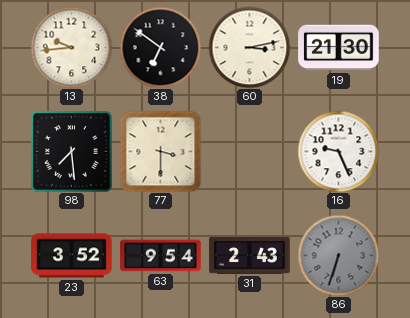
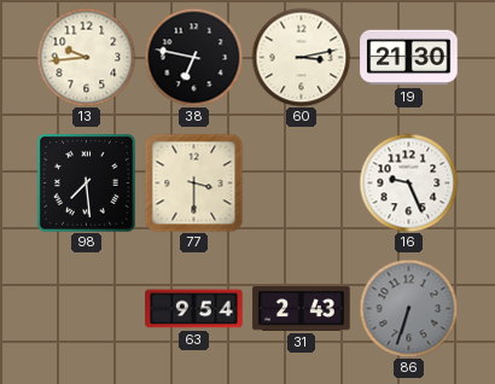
38: 6:51 -> 6:47
23: 3:52 -> none
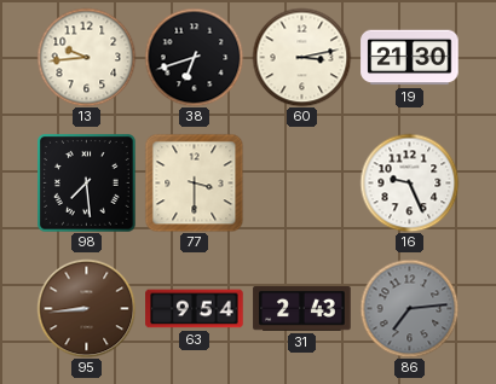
38: 6:47 -> 6:42
95: none -> 8:44
86: 6:33 -> 7:14
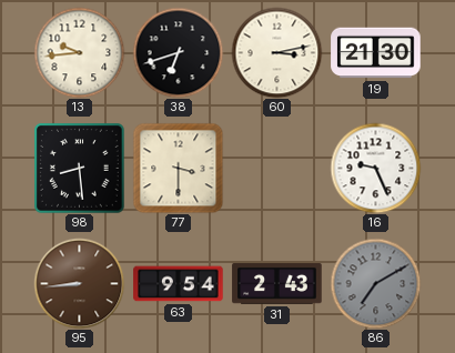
98: 7:29 -> 8:29
86: 7:14 -> 7:10
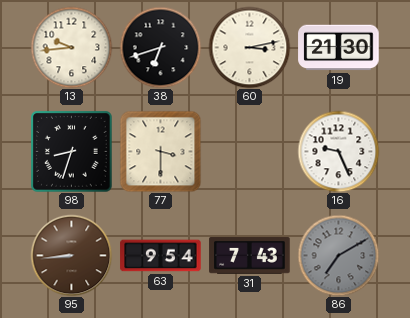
98: 8:29 -> 8:33
31: 2:43 -> 7:43
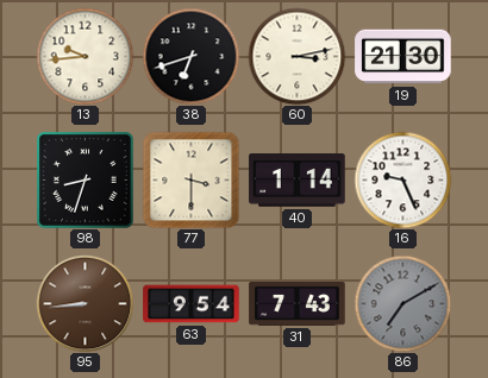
40: none -> 1:14
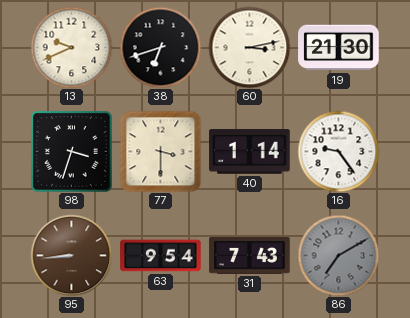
13: 9:44 -> 9:41
98: 8:33 -> 3:33
16: 9:26 -> 9:24
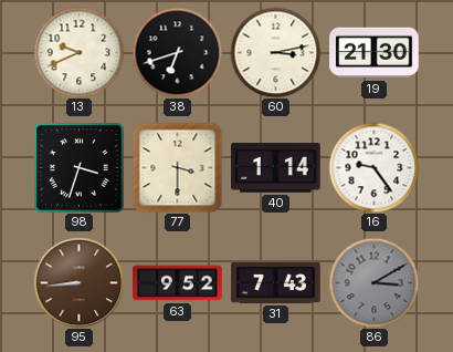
63: 9:54 -> 9:52
86: 7:10 -> 3:10
